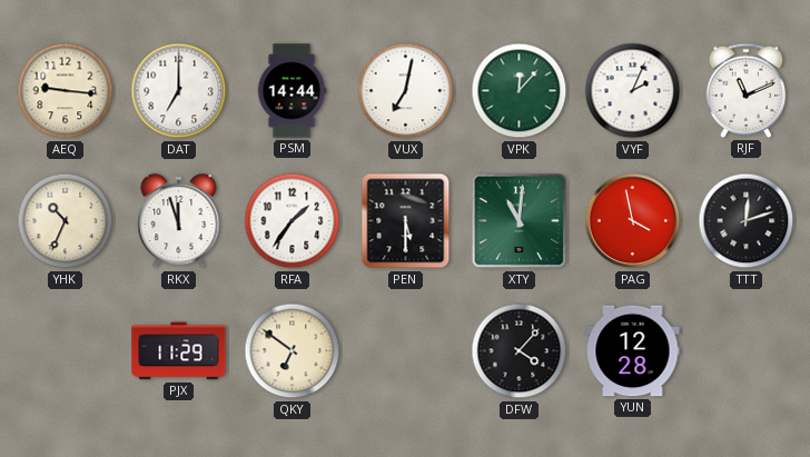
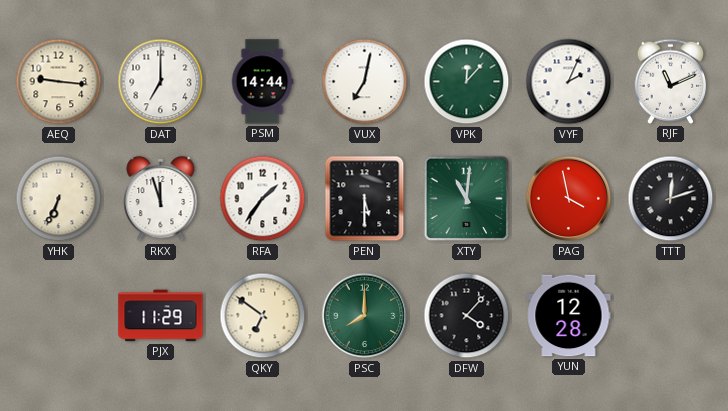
YHK: 10:34 -> 6:34
PSC: none -> 8:00
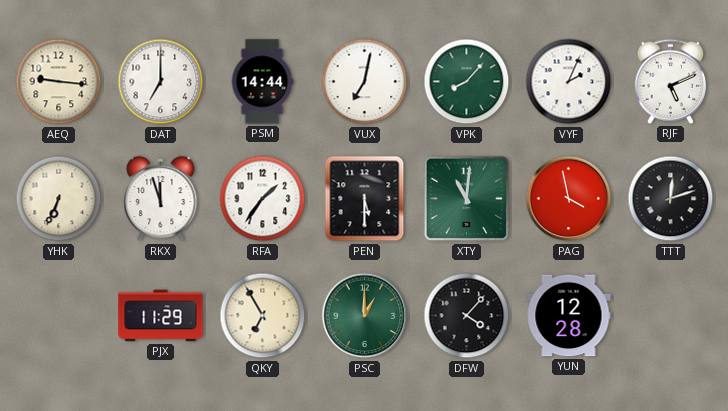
VPK: 12:07 -> 8:07
RJF: 11:11 -> 5:11
QKY: 6:51 -> 6:55
PSC: 8:00 -> 1:00
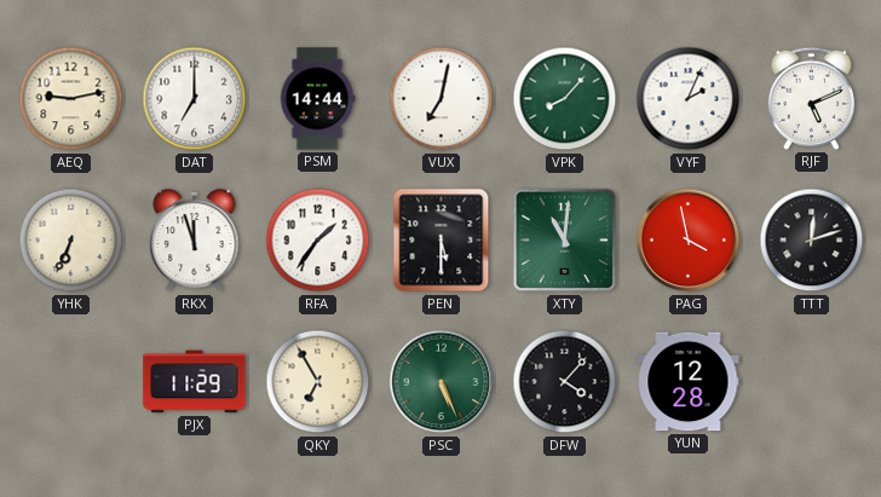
AEQ: 9:16 -> 9:13
PSC: 1:00 -> 5:26
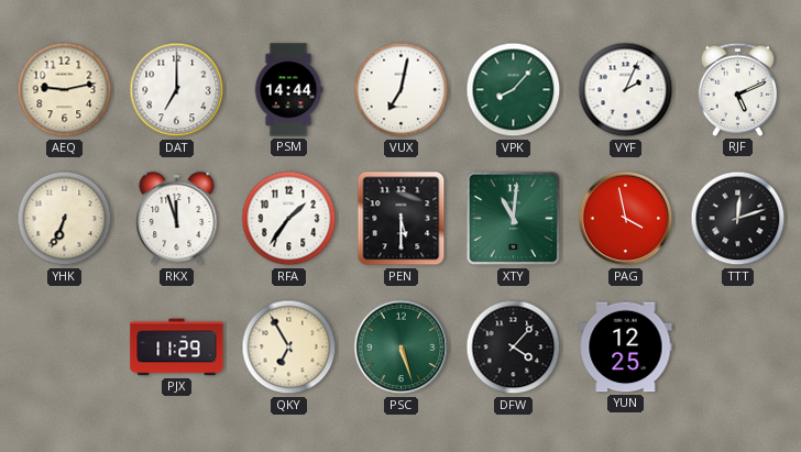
PSC: 5:26 -> 5:27
YUN: 12:28 -> 12:25
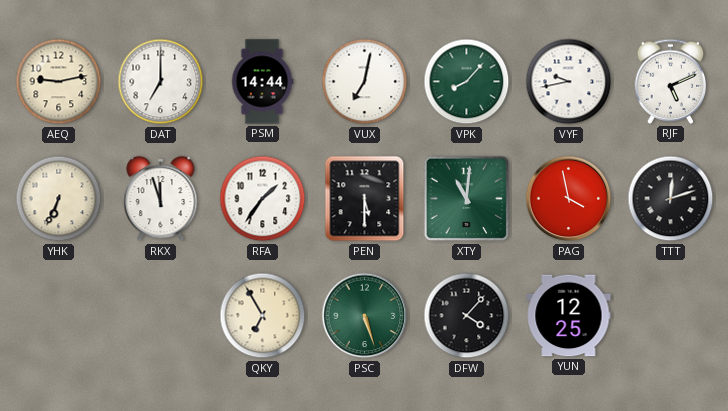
VYF: 2:04 -> 9:43
PJX: 11:29 -> none
